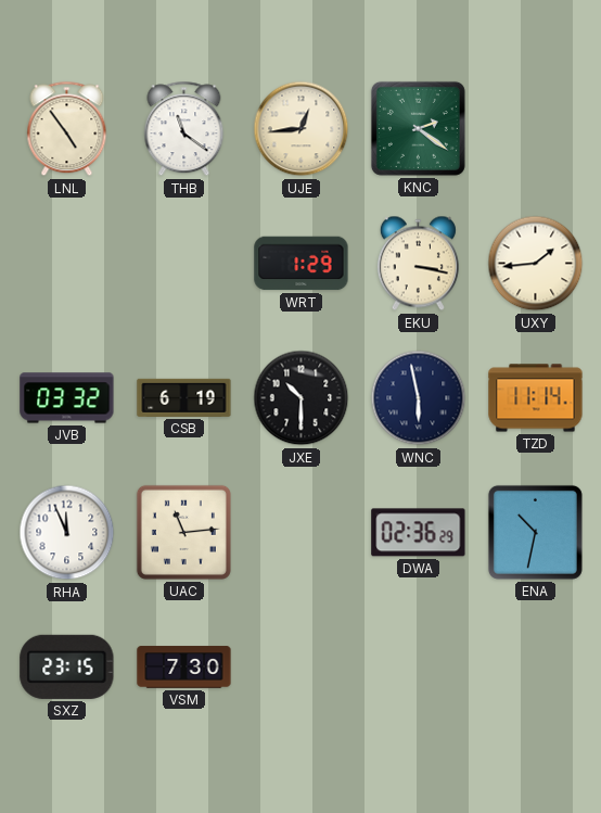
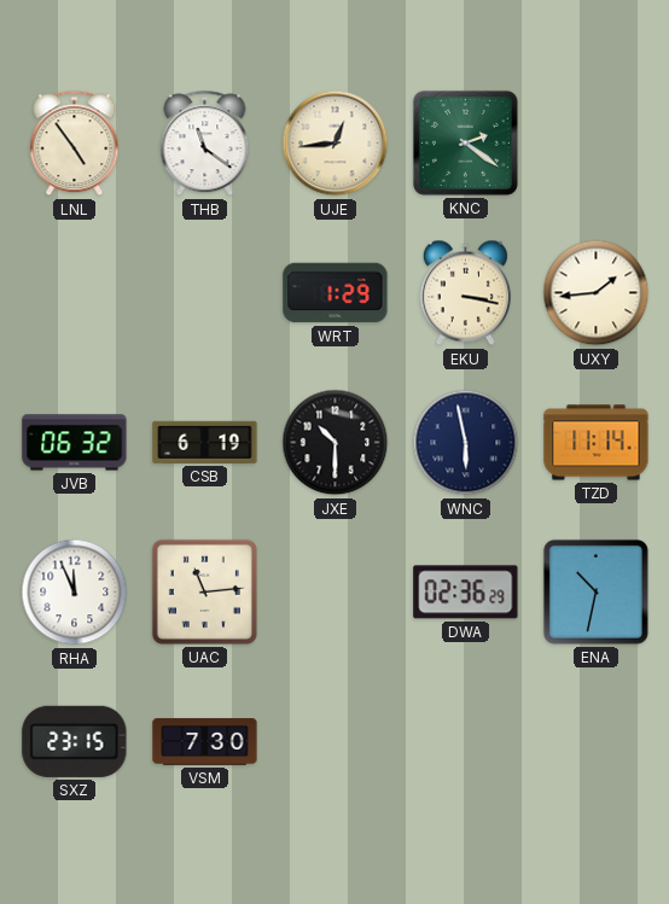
JVB: 03:32 -> 06:32
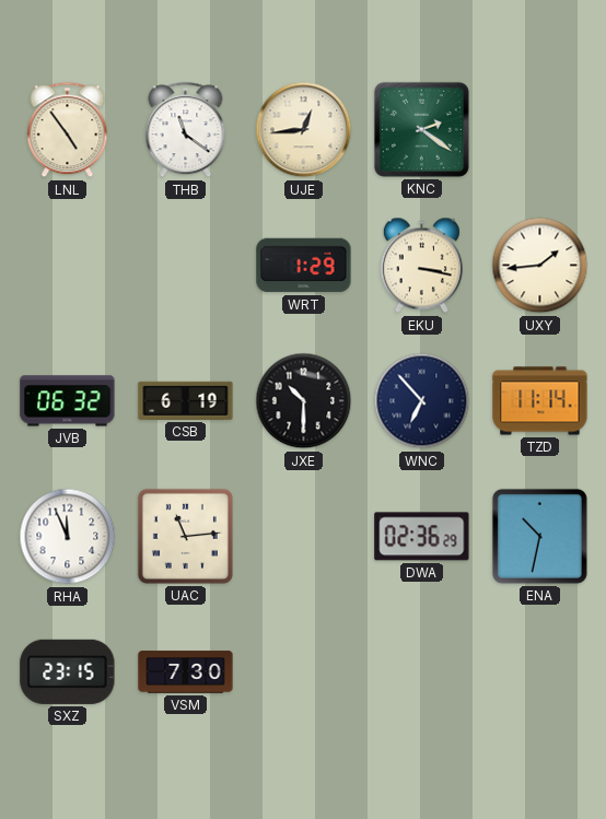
WNC: 5:58 -> 6:53
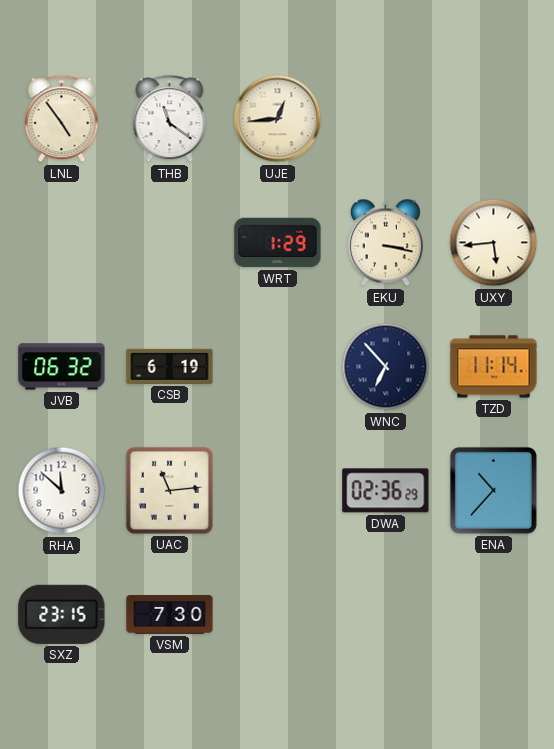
KNC: 2:21 -> none
UXY: 1:44 -> 5:44
JXE: 10:30 -> none
RHA: 11:56 -> 11:52
ENA: 10:32 -> 10:37
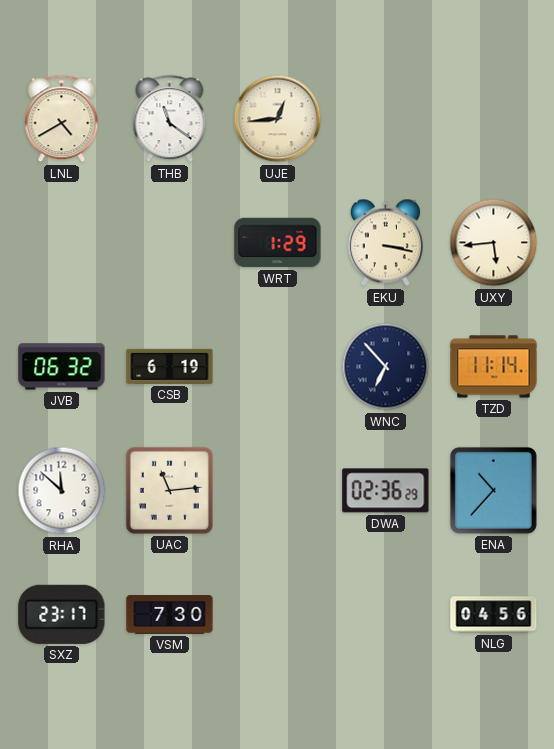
LNL: 4:54 -> 4:40
SXZ: 23:15 -> 23:17
NLG: none -> 04:56
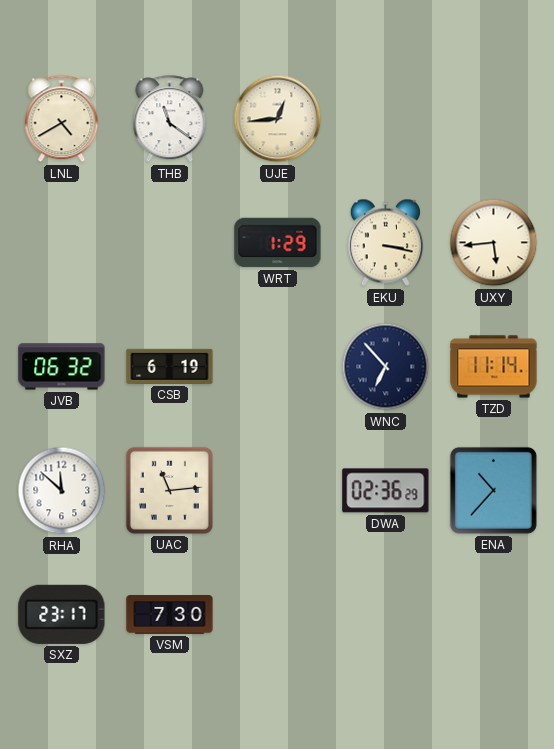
NLG: 04:56 -> none
